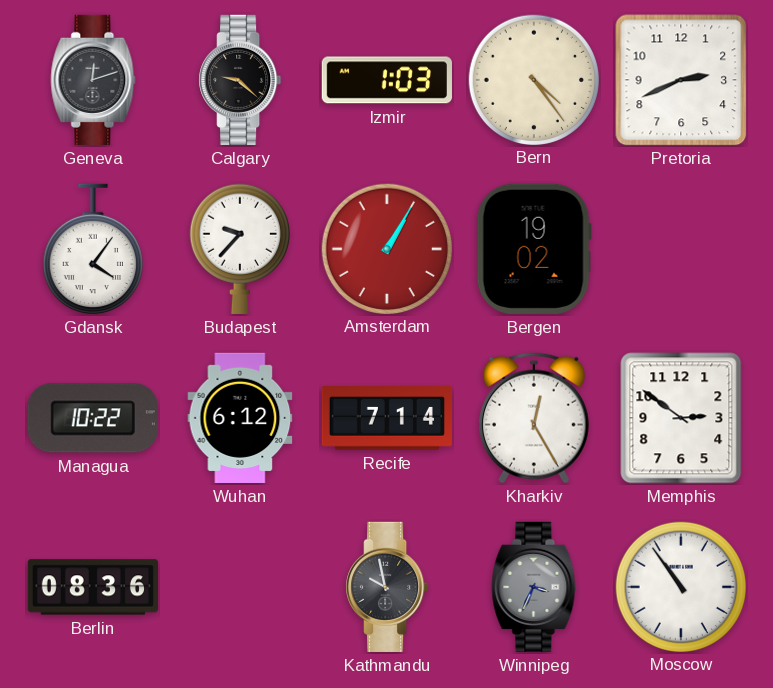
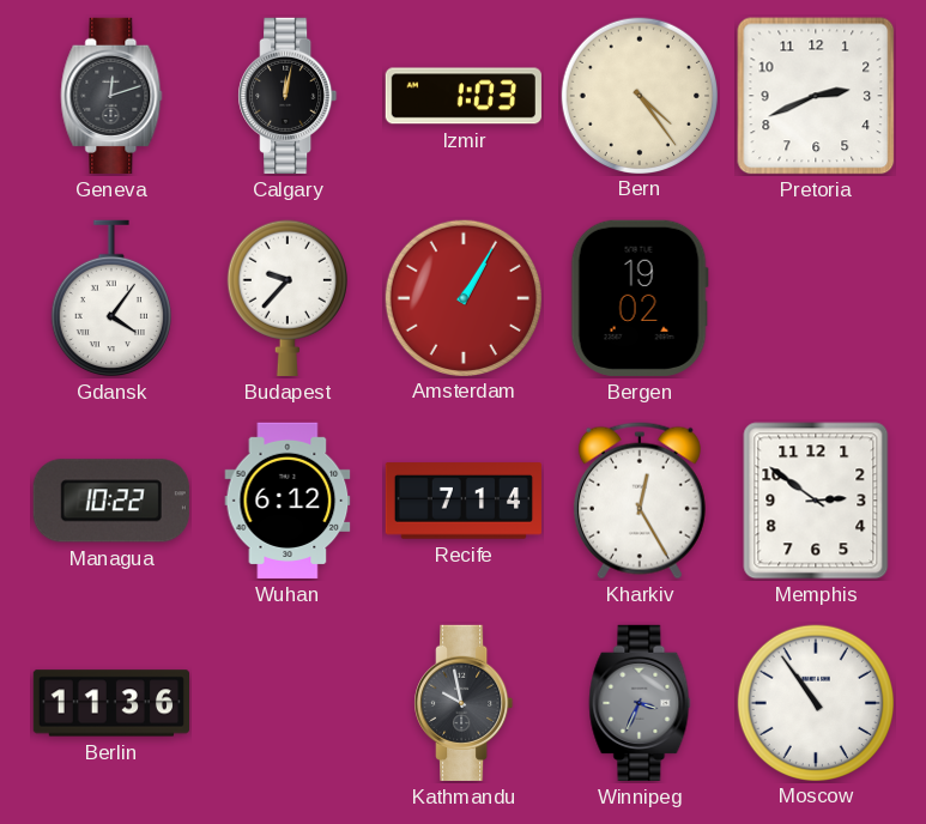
Calgary: 9:22 -> 12:02
Berlin: 08:36 -> 11:36
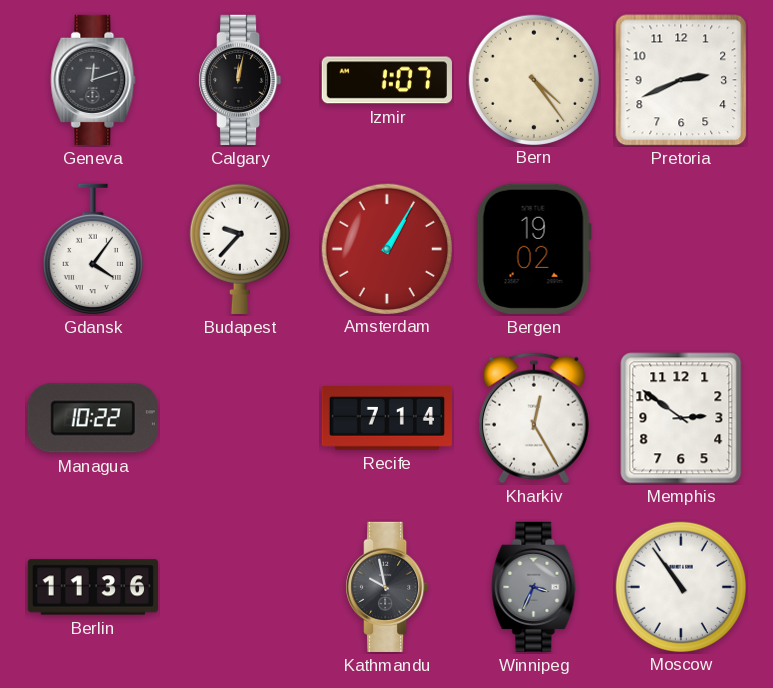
Izmir: 1:03 -> 1:07
Wuhan: 6:12 -> none
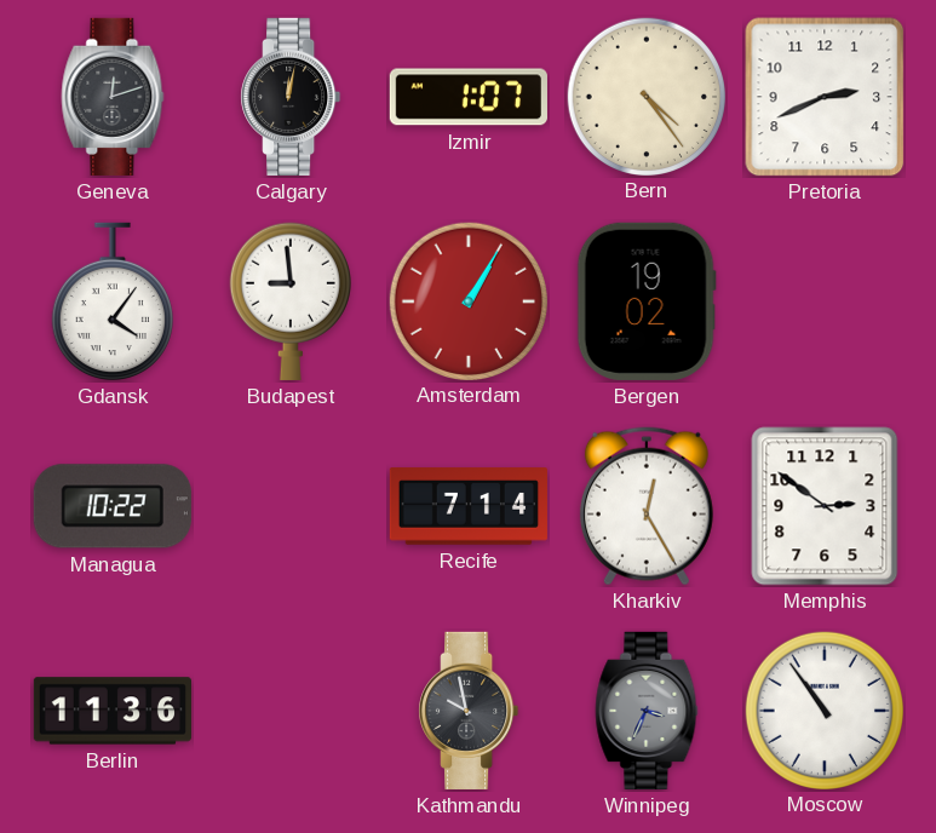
Budapest: 9:37 -> 8:59
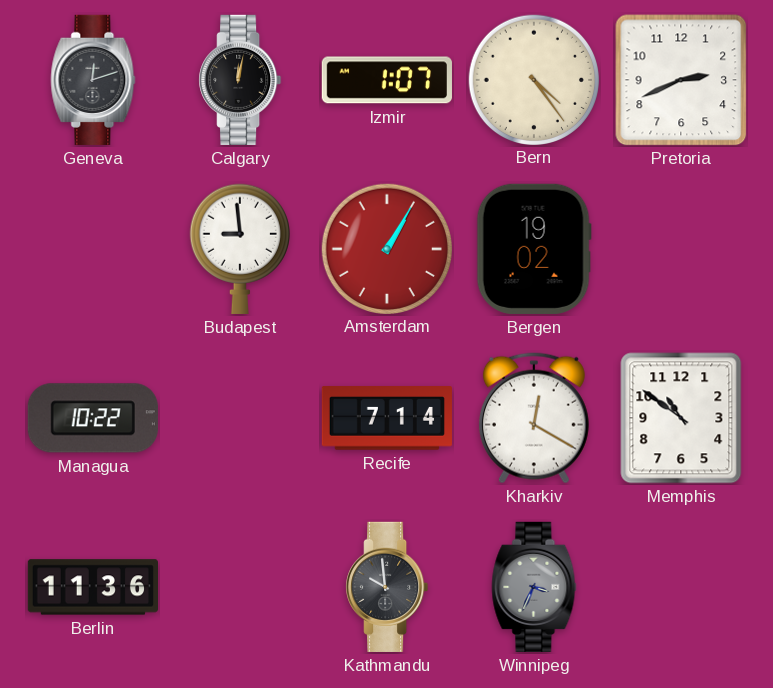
Gdansk: 4:06 -> none
Kharkiv: 12:25 -> 12:20
Memphis: 2:51 -> 10:51
Kathmandu: 9:58 -> 9:59
Moscow: 10:54 -> none
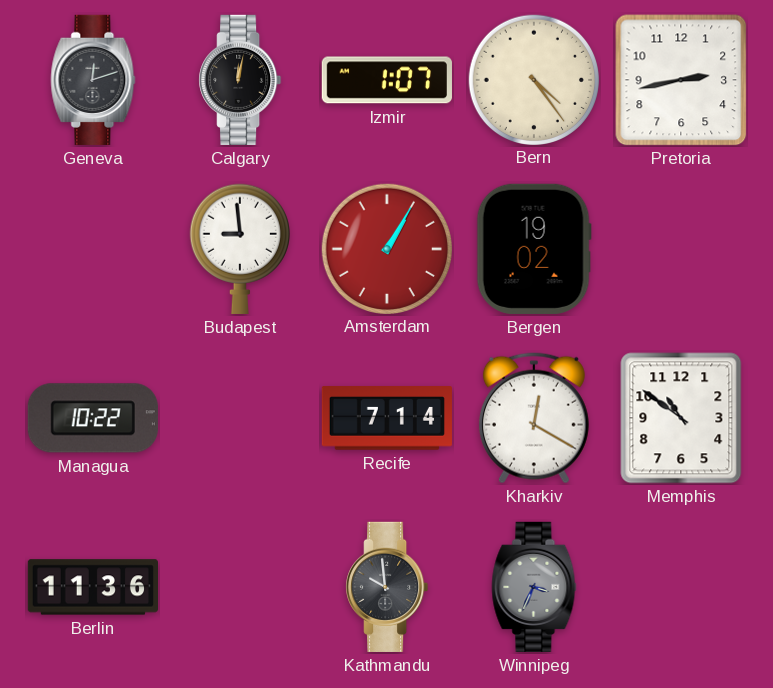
Pretoria: 2:41 -> 2:43
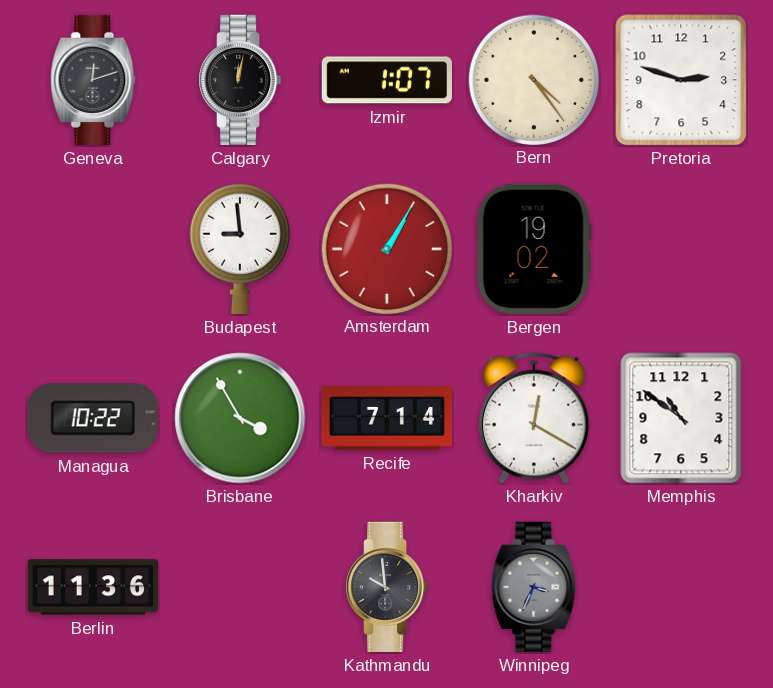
Pretoria: 2:43 -> 2:48
Brisbane: none -> 3:55
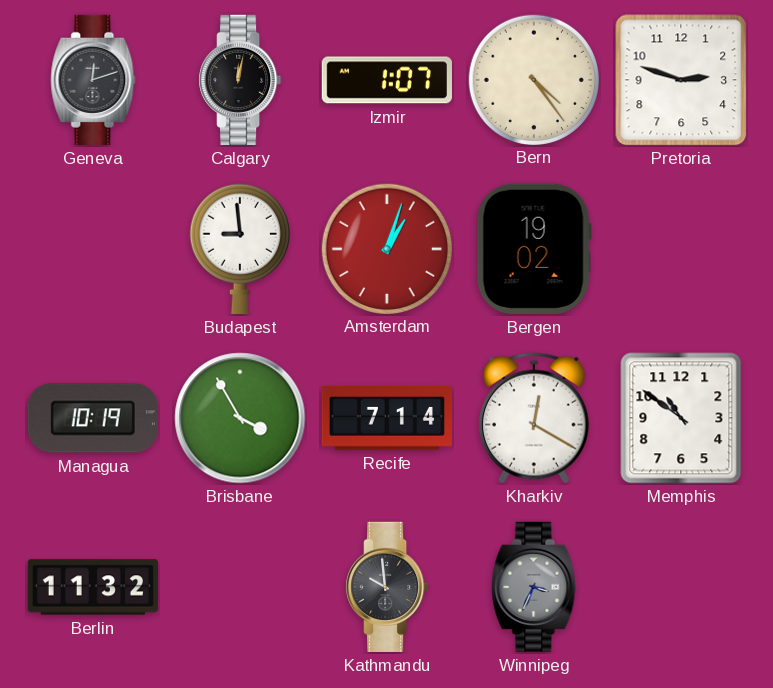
Amsterdam: 1:05 -> 1:03
Managua: 10:22 -> 10:19
Berlin: 11:36 -> 11:32
